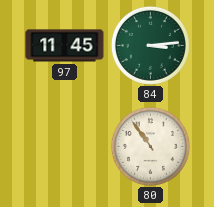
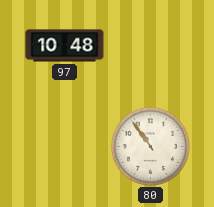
97: 11:45 -> 10:48
84: 3:14 -> none
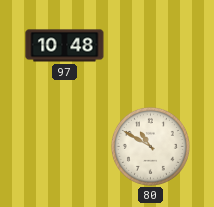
80: 10:54 -> 10:50
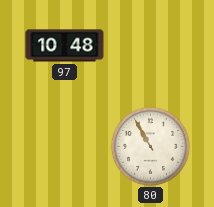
80: 10:50 -> 10:55
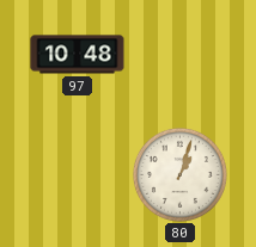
80: 10:55 -> 1:03
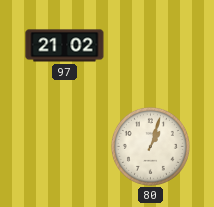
97: 10:48 -> 21:02
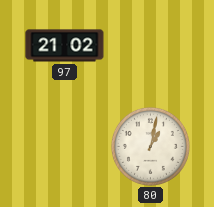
80: 1:03 -> 1:02
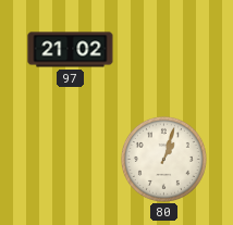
80: 1:02 -> 1:03
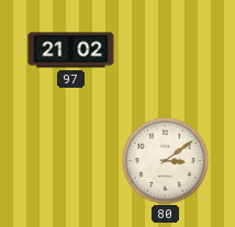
80: 1:03 -> 3:09
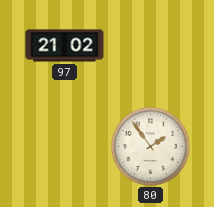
80: 3:09 -> 1:54
